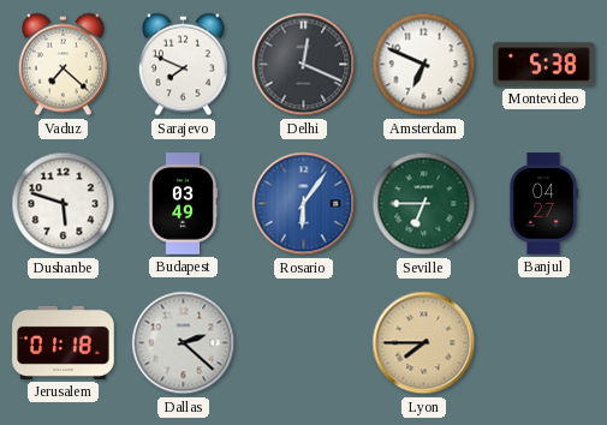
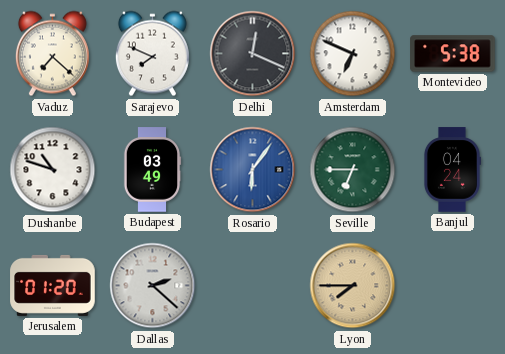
Dushanbe: 5:48 -> 10:48
Banjul: 04:27 -> 04:24
Jerusalem: 01:18 -> 01:20
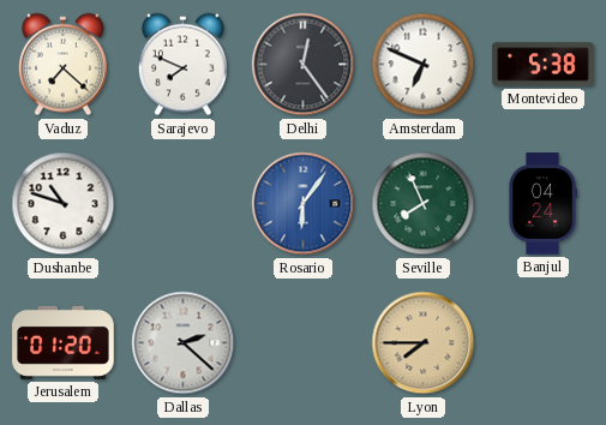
Delhi: 12:19 -> 12:24
Budapest: 03:49 -> none
Seville: 6:45 -> 7:56
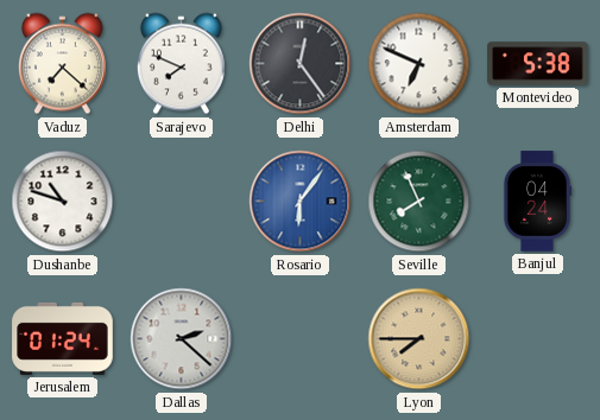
Jerusalem: 01:20 -> 01:24
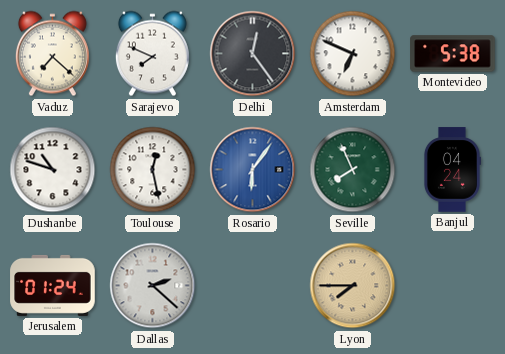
Toulouse: none -> 12:28
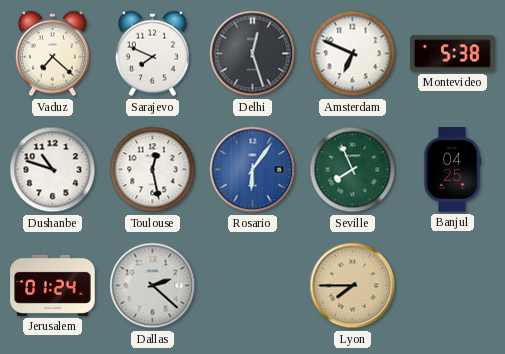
Delhi: 12:24 -> 12:27
Banjul: 04:24 -> 04:25
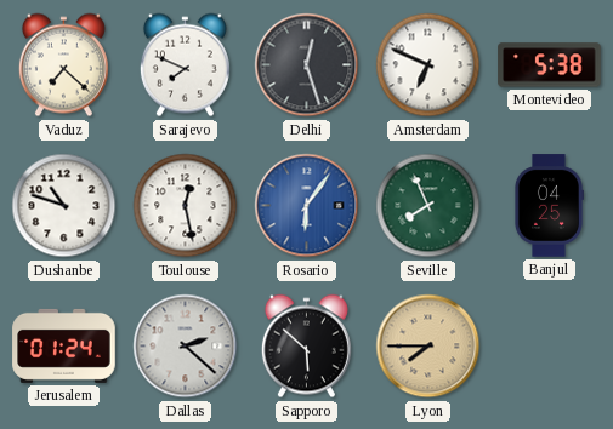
Sapporo: none -> 5:52
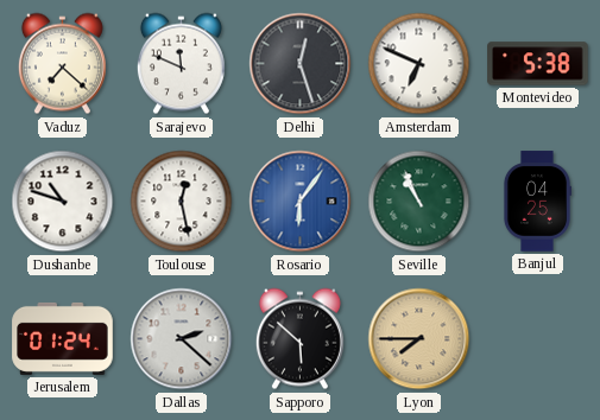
Sarajevo: 7:49 -> 11:49
Seville: 7:56 -> 10:56
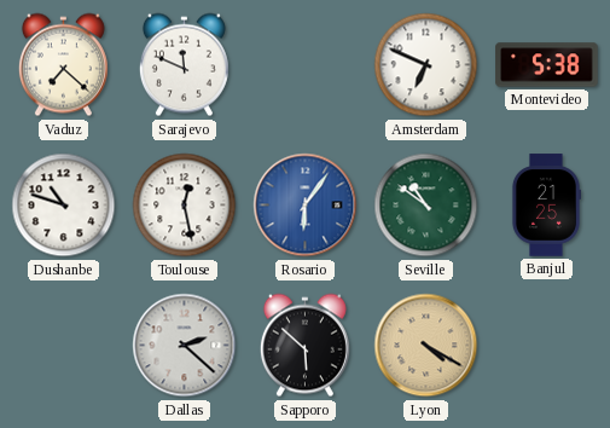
Delhi: 12:27 -> none
Seville: 10:56 -> 10:51
Banjul: 04:25 -> 21:25
Jerusalem: 01:24 -> none
Lyon: 7:45 -> 4:20
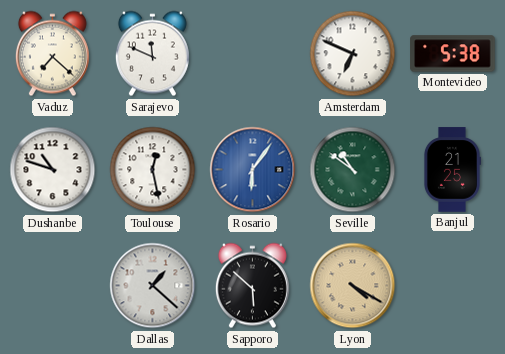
Dallas: 2:22 -> 1:22
